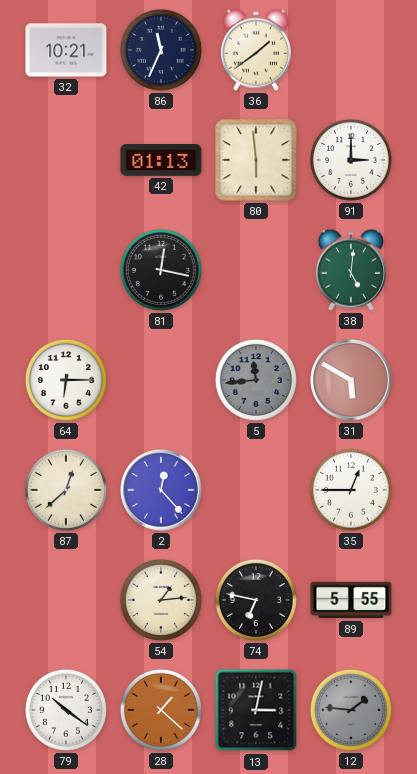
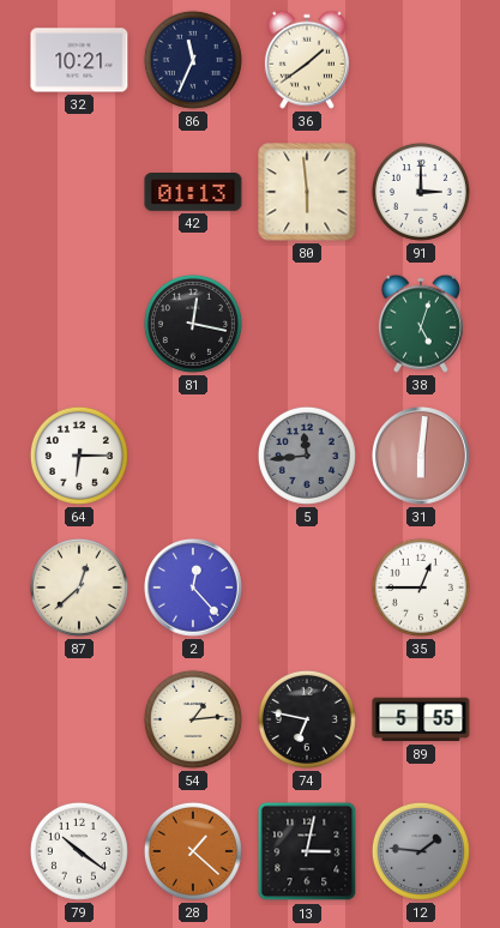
38: 5:01 -> 5:03
31: 5:50 -> 6:01
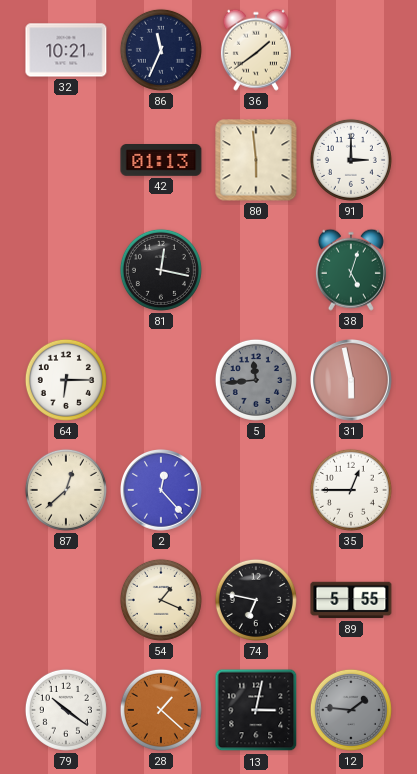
31: 6:01 -> 5:58
54: 1:14 -> 1:19
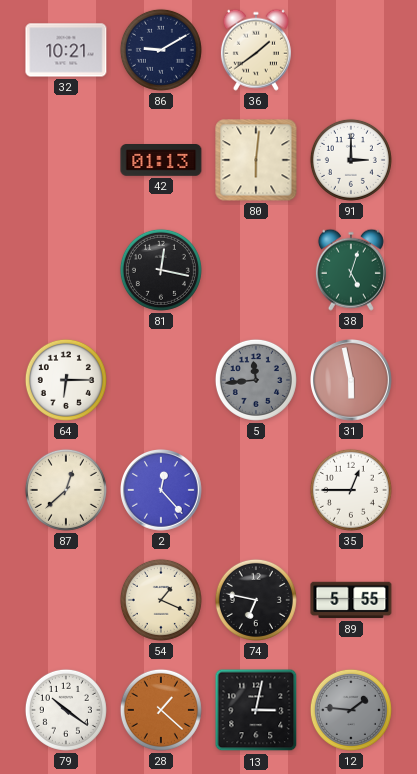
86: 11:34 -> 9:10
80: 5:59 -> 6:01
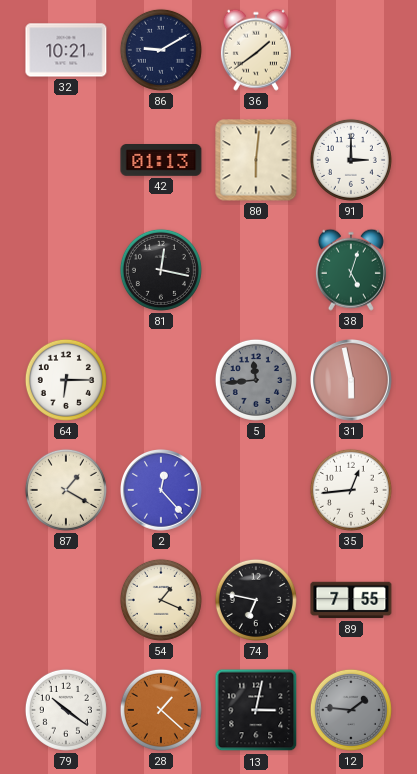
87: 12:38 -> 1:20
35: 12:45 -> 12:44
89: 5:55 -> 7:55
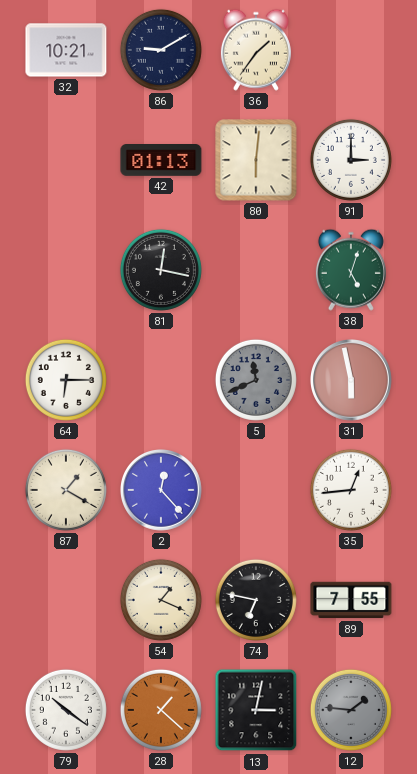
36: 1:39 -> 1:36
5: 11:44 -> 11:41
